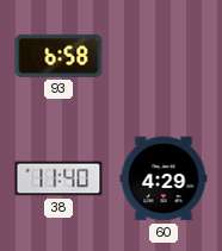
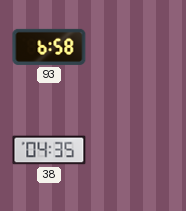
38: 11:40 -> 04:35
60: 4:29 -> none
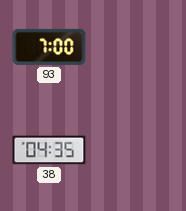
93: 6:58 -> 7:00
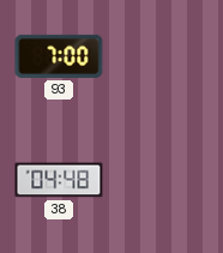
38: 04:35 -> 04:48
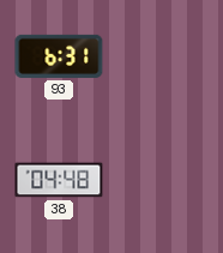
93: 7:00 -> 6:31
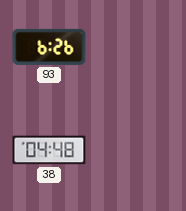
93: 6:31 -> 6:26
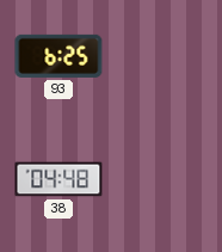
93: 6:26 -> 6:25
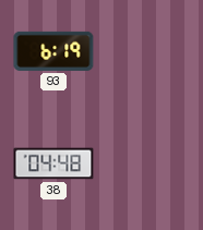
93: 6:25 -> 6:19
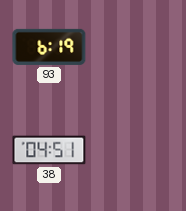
38: 04:48 -> 04:51
